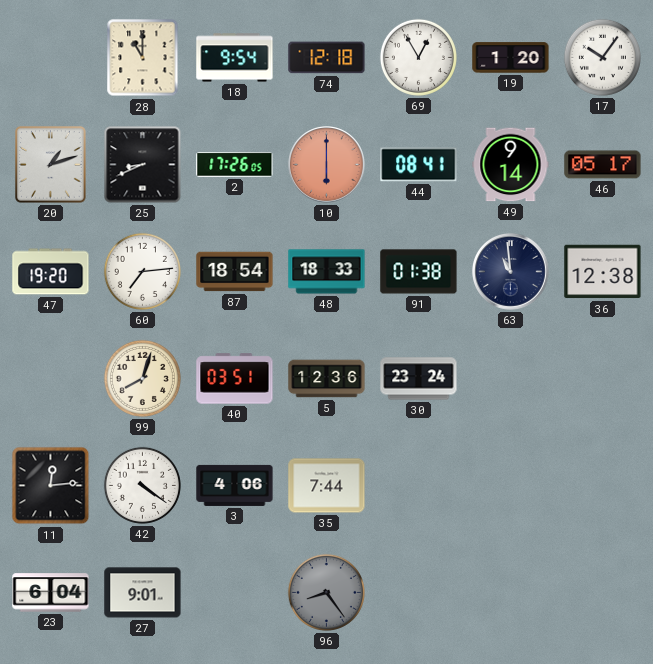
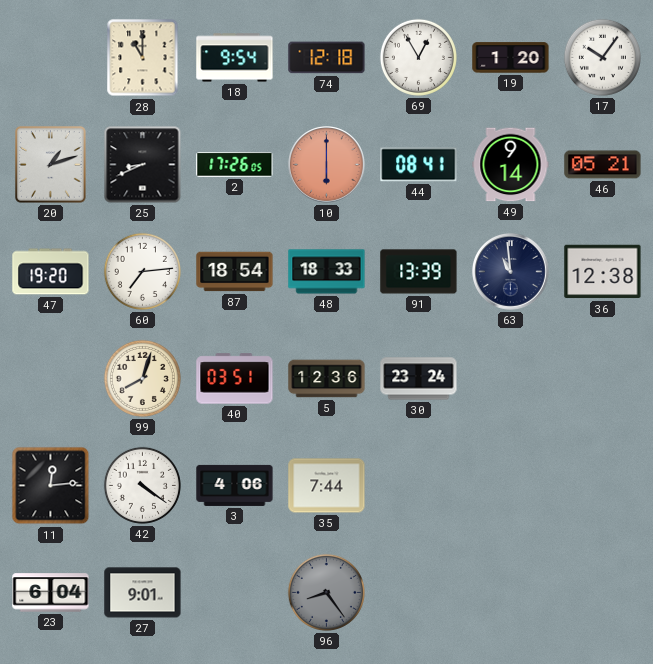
46: 05:17 -> 05:21
91: 01:38 -> 13:39
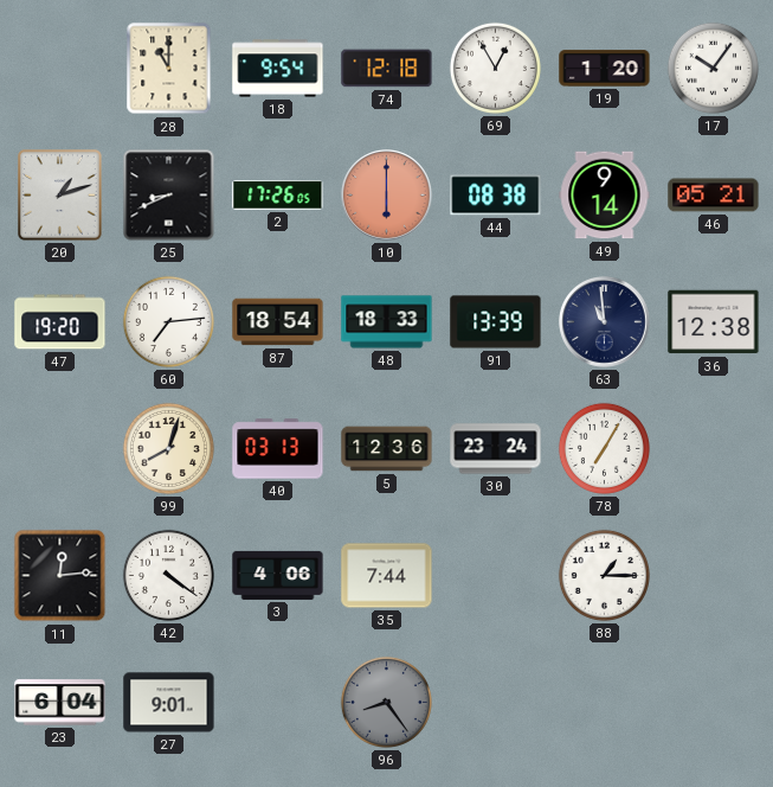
44: 08:41 -> 08:38
40: 03:51 -> 03:13
78: none -> 7:05
88: none -> 1:15
